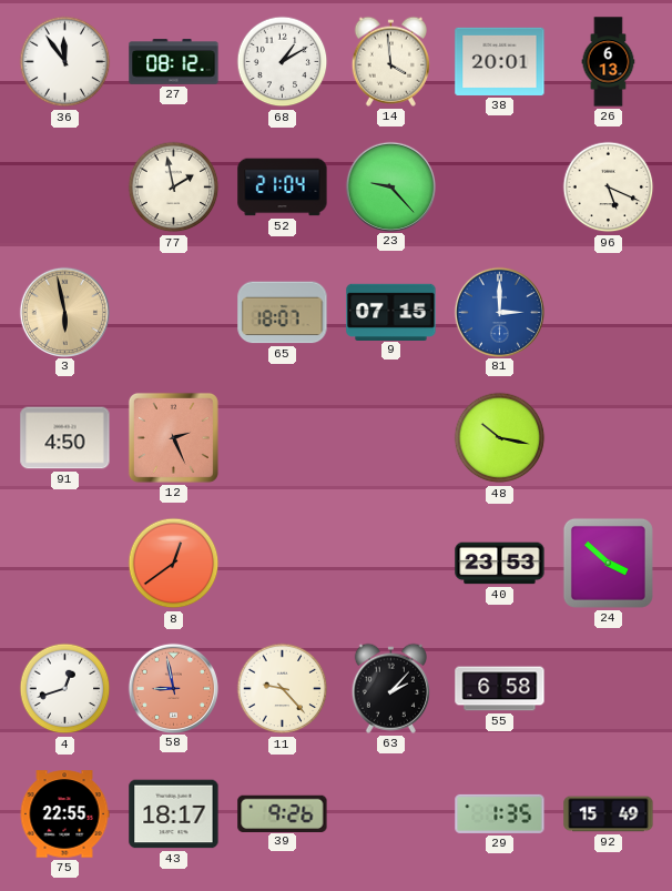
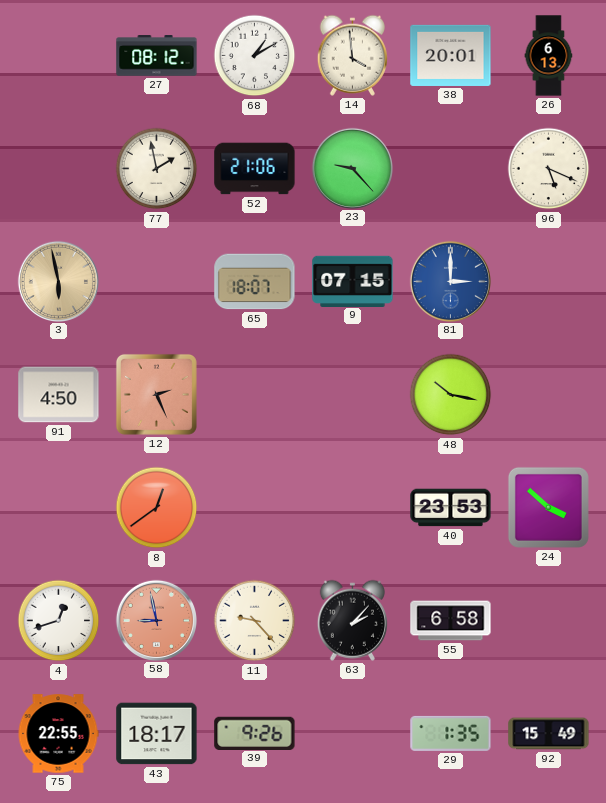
36: 11:54 -> none
52: 21:04 -> 21:06
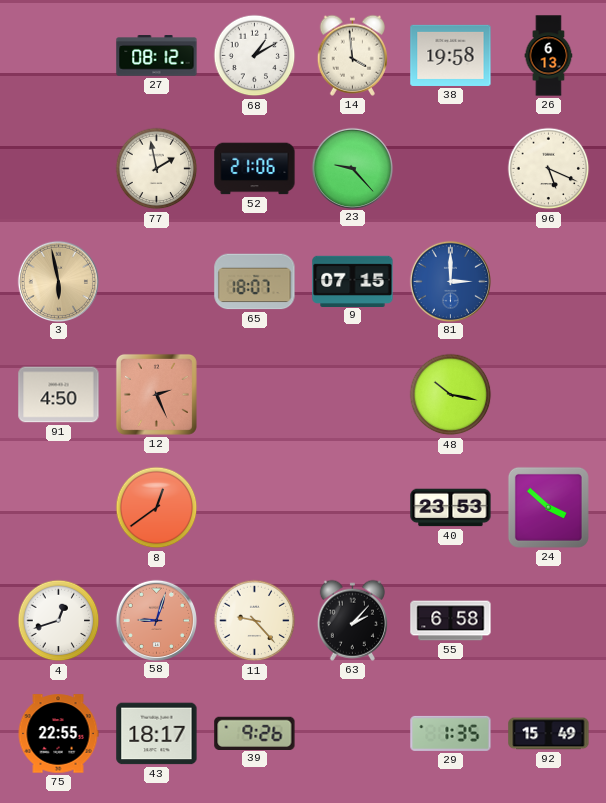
38: 20:01 -> 19:58
58: 8:58 -> 9:03
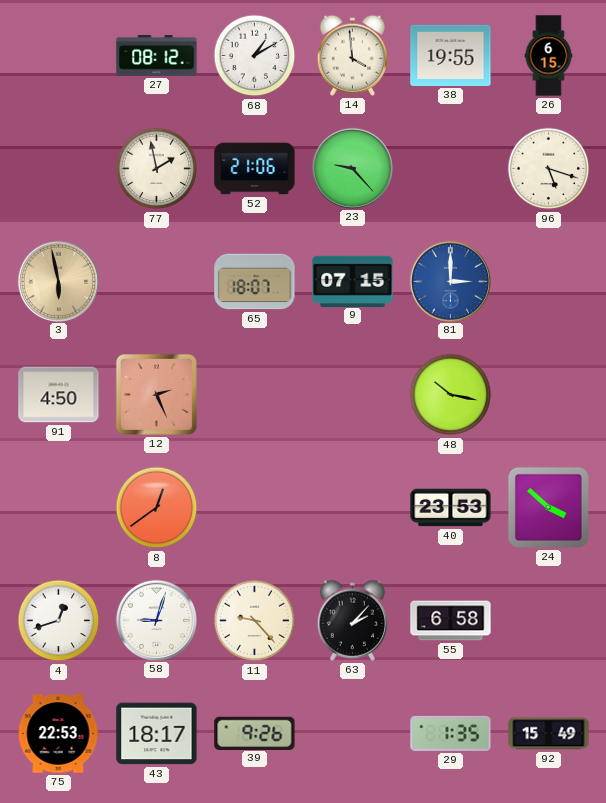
38: 19:58 -> 19:55
26: 6:13 -> 6:15
96: 5:19 -> 5:18
58 dial: salmon -> white
75: 22:55 -> 22:53
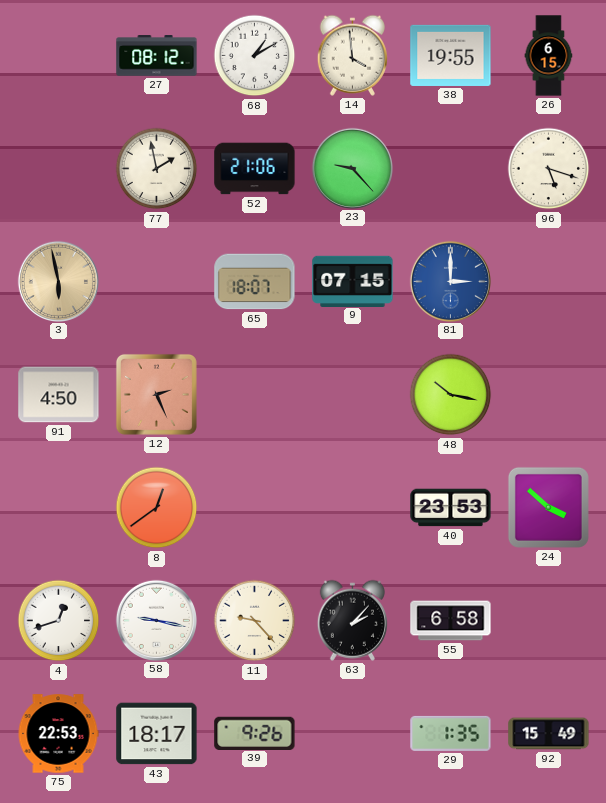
58: 9:03 -> 9:17
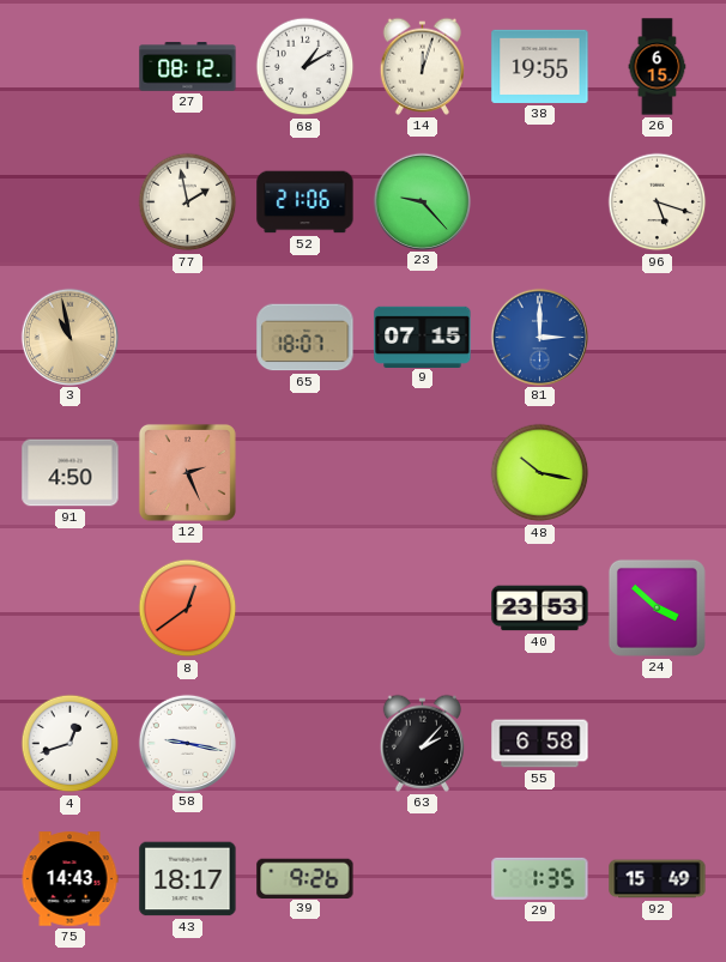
14: 3:59 -> 12:03
3: 5:58 -> 10:58
11: 9:23 -> none
75: 22:53 -> 14:43
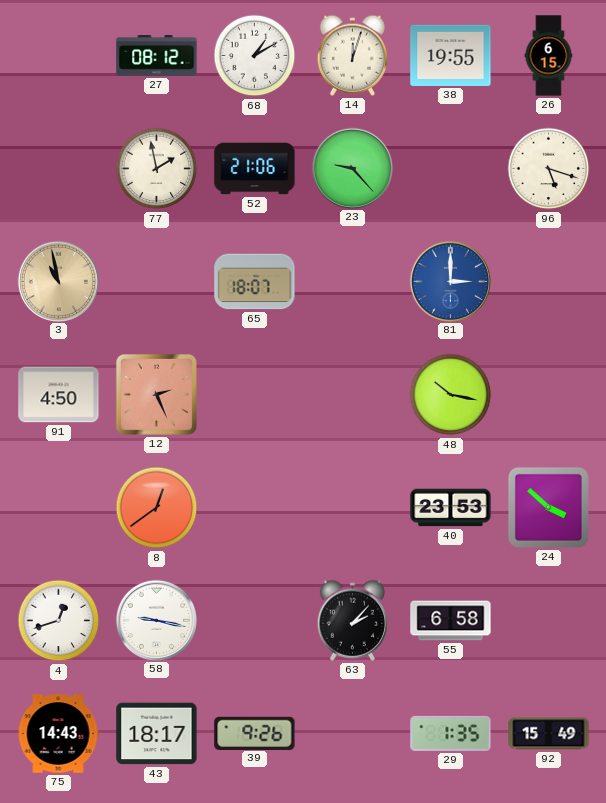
9: 07:15 -> none
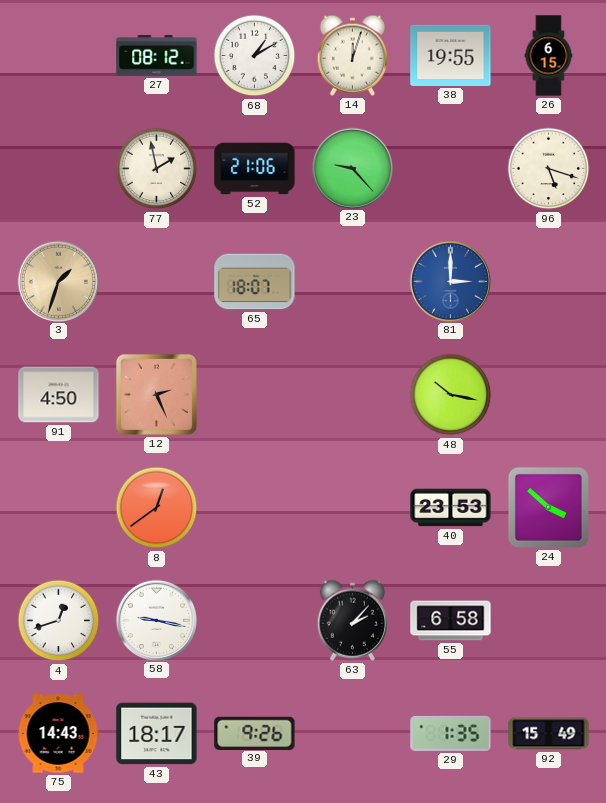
3: 10:58 -> 1:33
